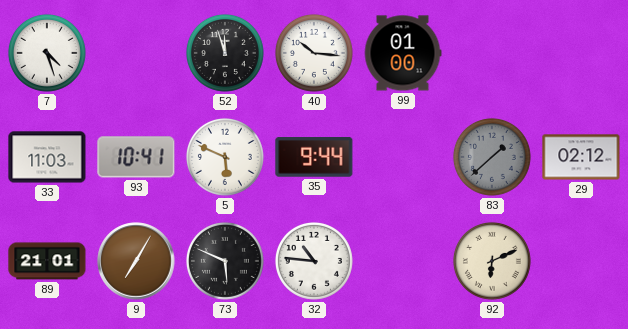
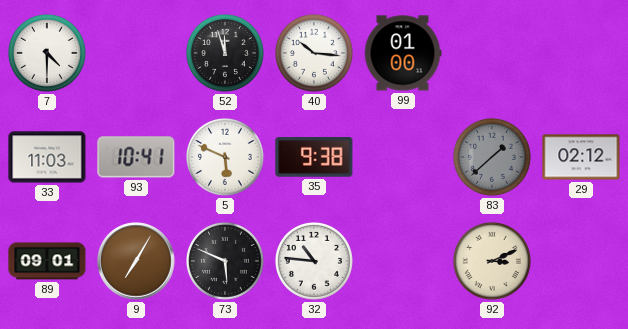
7: 4:27 -> 4:30
35: 9:44 -> 9:38
89: 21:01 -> 09:01
92: 6:11 -> 3:11
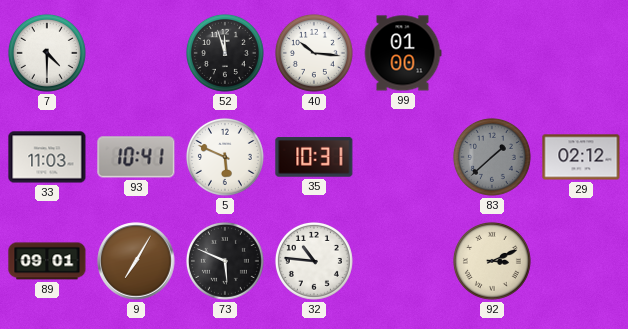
35: 9:38 -> 10:31
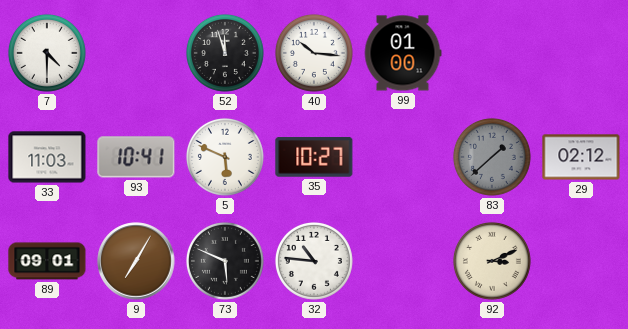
35: 10:31 -> 10:27
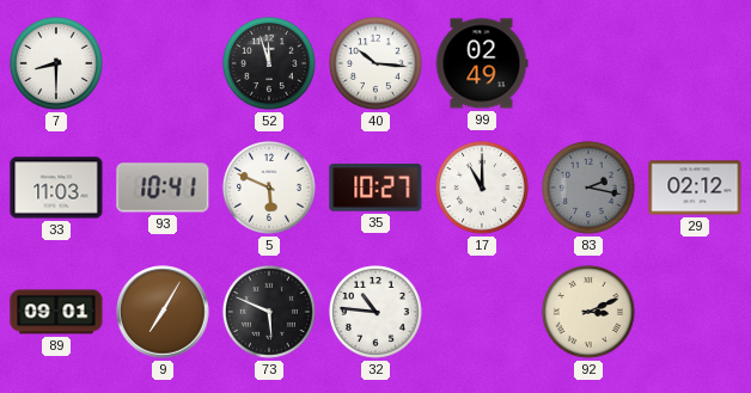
7: 4:30 -> 8:30
99: 01:00 -> 02:49
17: none -> 11:00
83: 1:38 -> 2:17
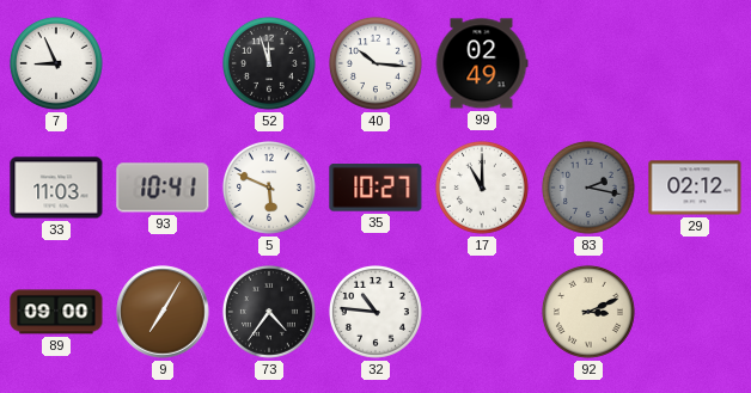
7: 8:30 -> 8:56
89: 09:01 -> 09:00
73: 5:49 -> 4:36
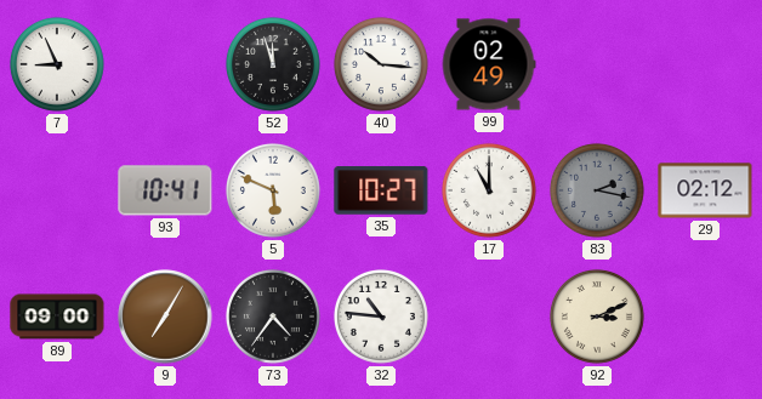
33: 11:03 -> none
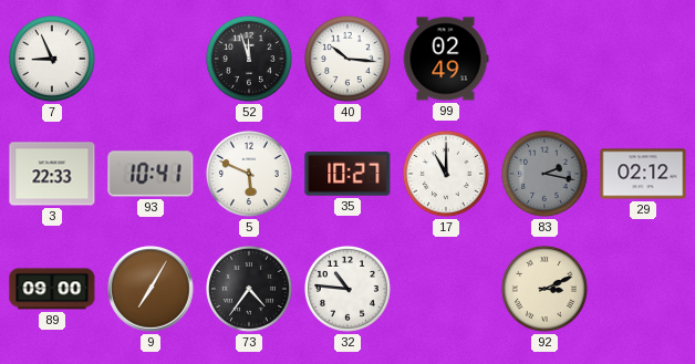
3: none -> 22:33
